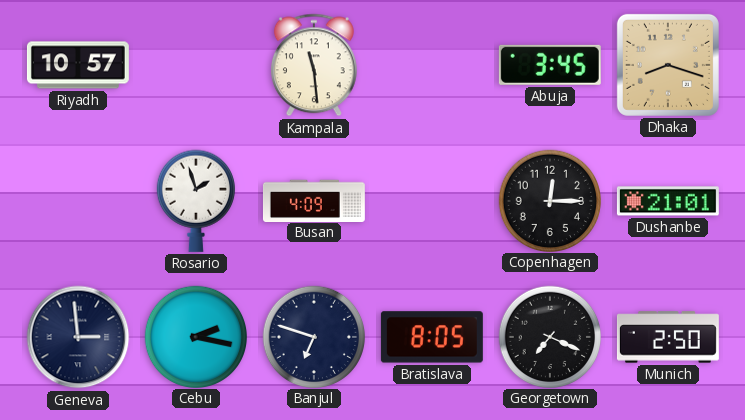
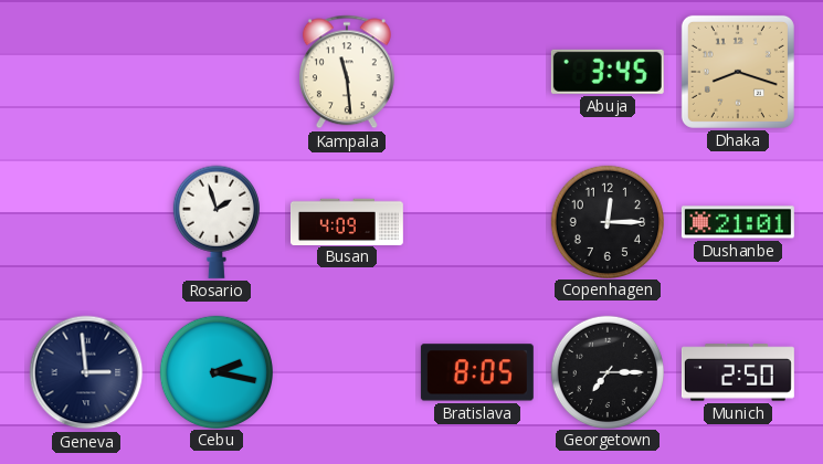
Riyadh: 10:57 -> none
Banjul: 6:48 -> none
Georgetown: 7:19 -> 7:15
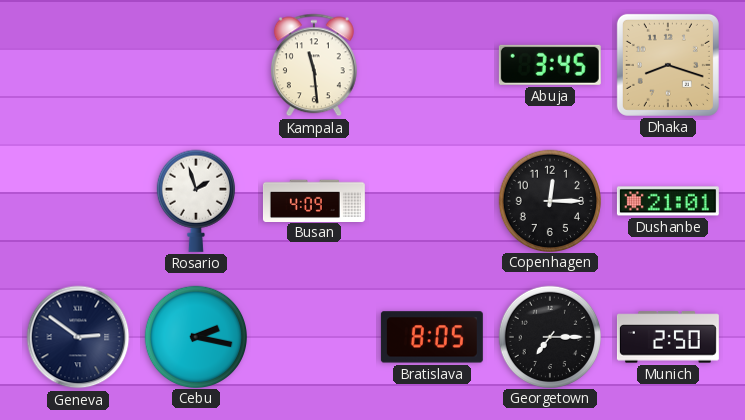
Geneva: 2:59 -> 2:51
